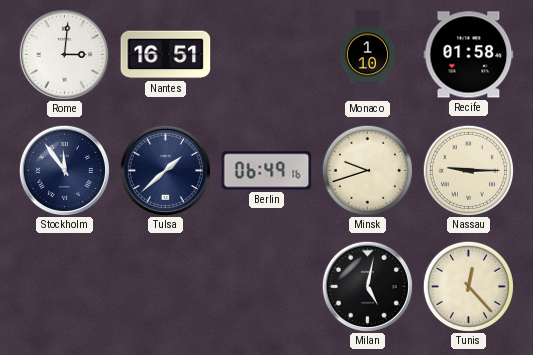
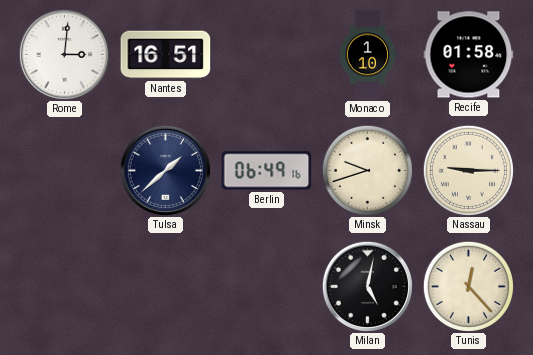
Stockholm: 11:54 -> none
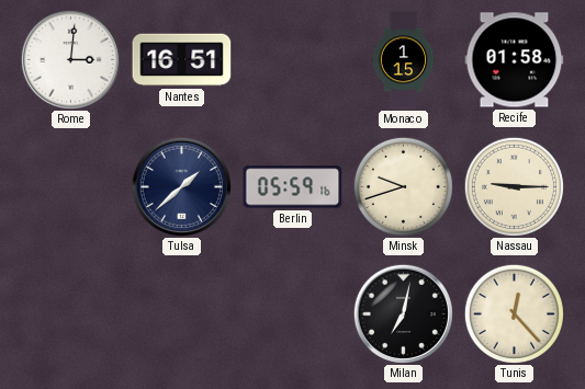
Monaco: 1:10 -> 1:15
Berlin: 06:49 -> 05:59
Milan: 5:02 -> 7:02
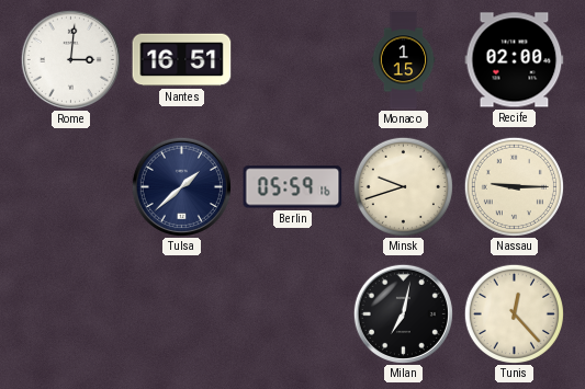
Recife: 01:58 -> 02:00
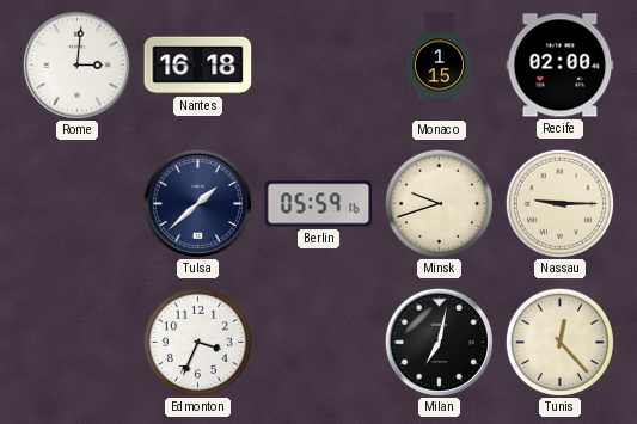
Nantes: 16:51 -> 16:18
Edmonton: none -> 3:34
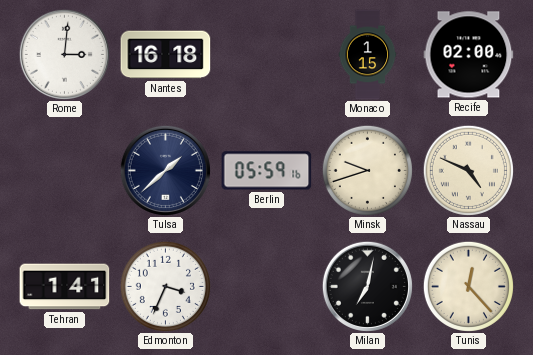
Nassau: 9:15 -> 4:49
Tehran: none -> 1:41
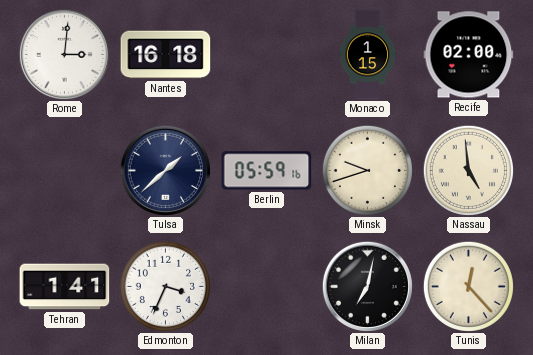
Nassau: 4:49 -> 4:59
